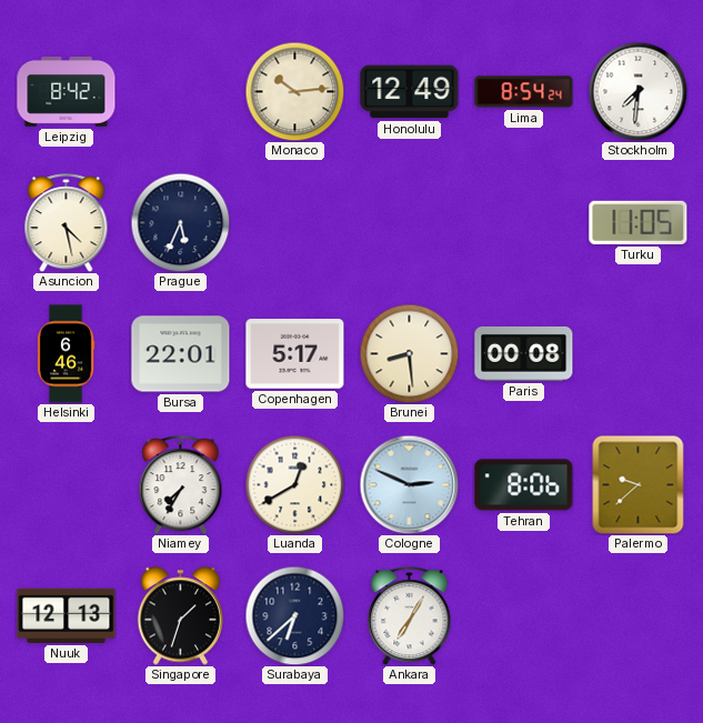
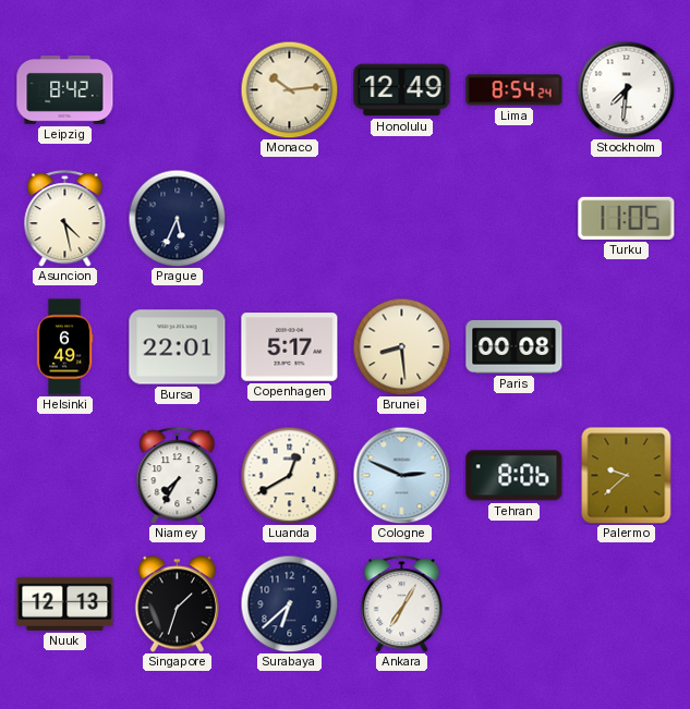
Helsinki: 6:46 -> 6:49
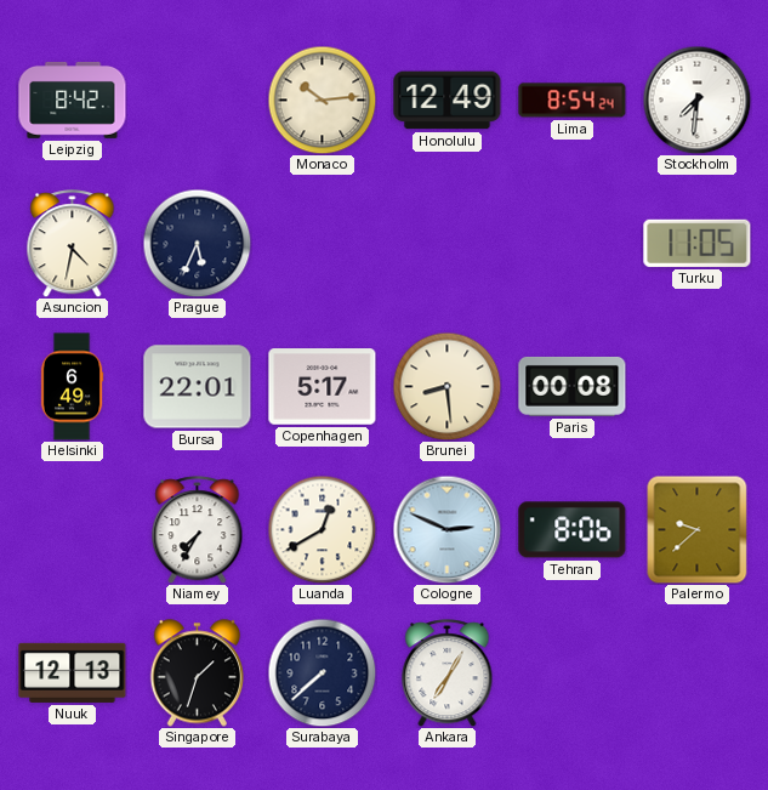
Asuncion: 4:28 -> 4:32
Surabaya: 6:38 -> 7:38
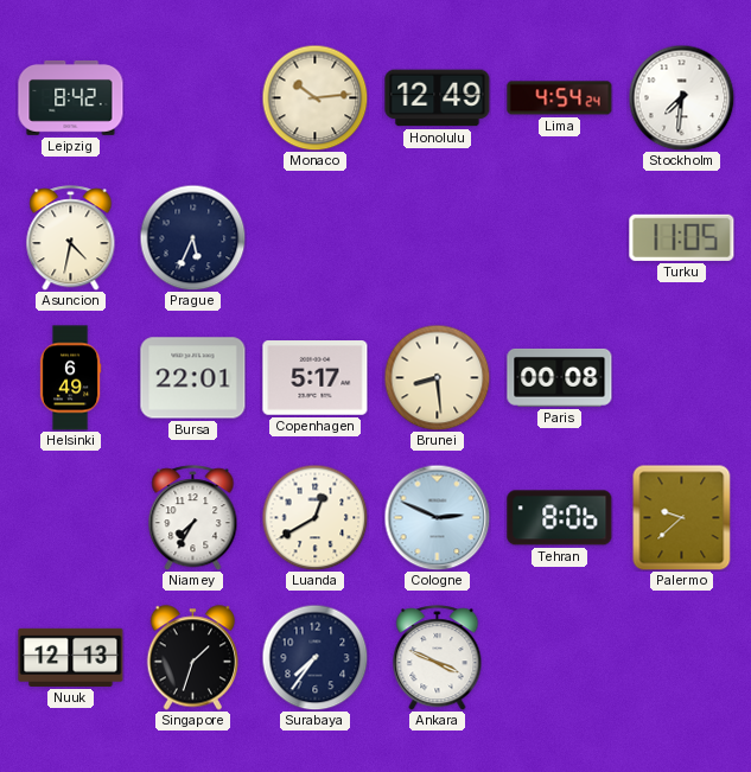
Lima: 8:54 -> 4:54
Surabaya: 7:38 -> 7:36
Ankara: 7:05 -> 3:49
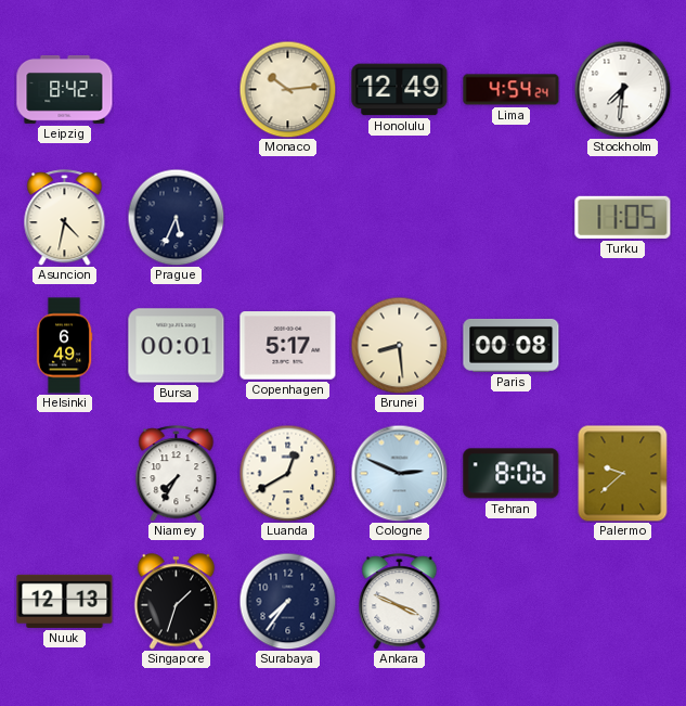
Bursa: 22:01 -> 00:01
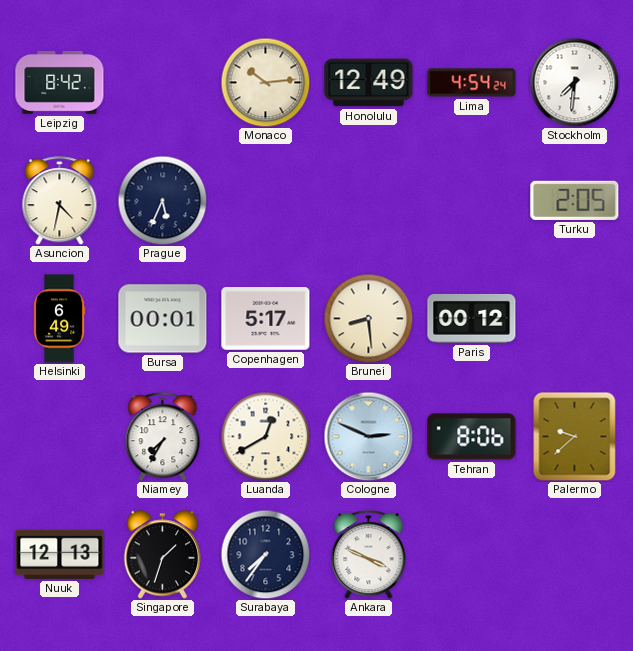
Turku: 11:05 -> 2:05
Paris: 00:08 -> 00:12
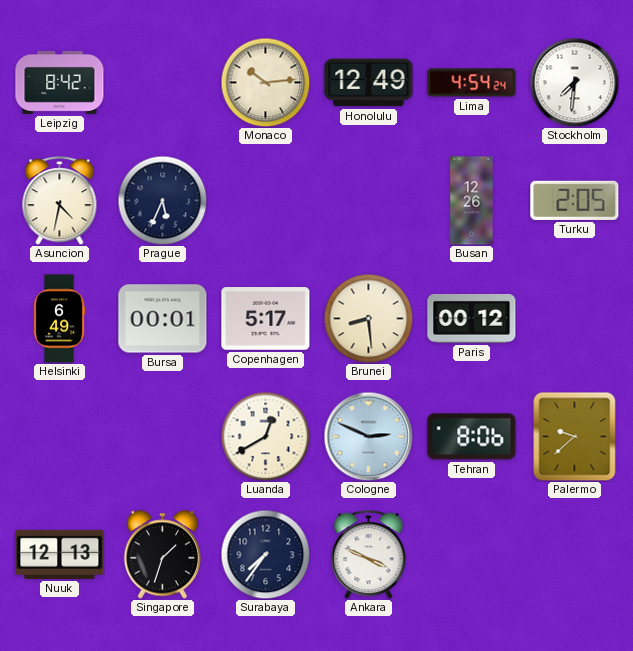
Busan: none -> 12:26
Niamey: 7:35 -> none
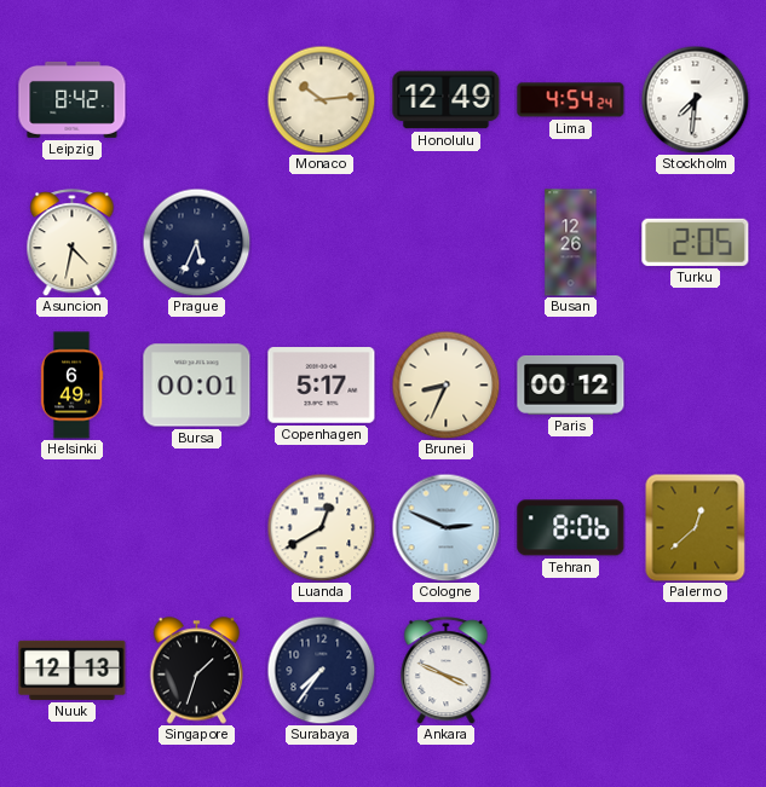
Brunei: 8:29 -> 8:34
Palermo: 9:38 -> 12:38
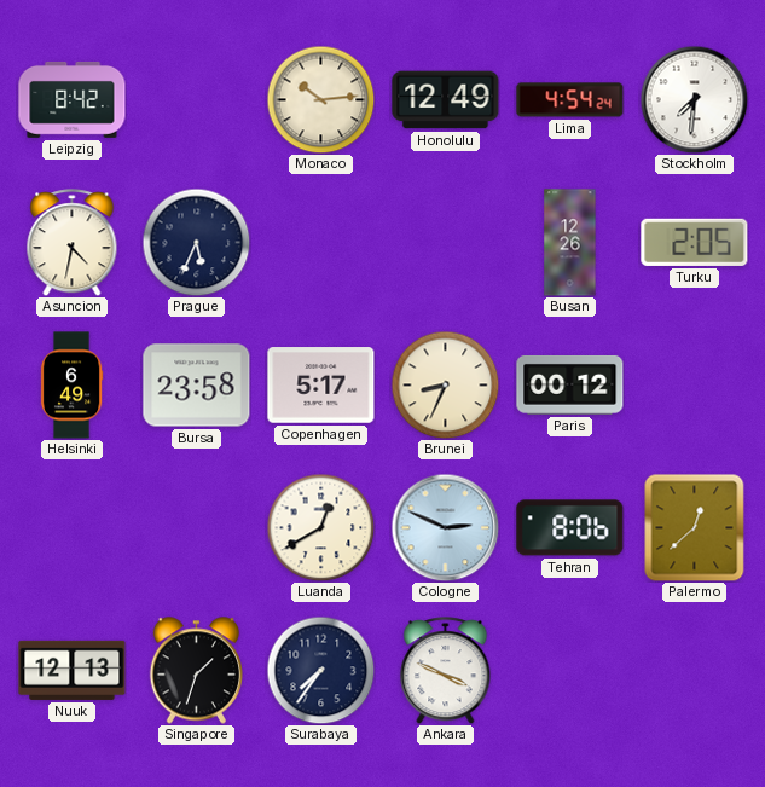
Bursa: 00:01 -> 23:58
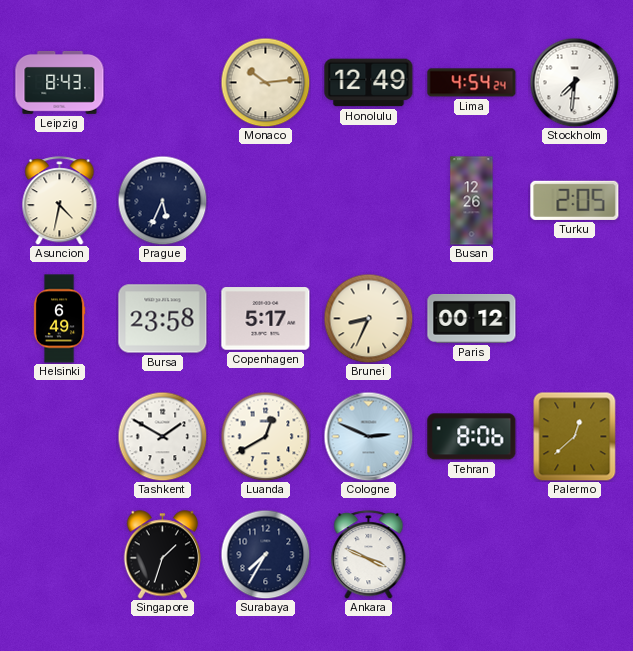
Leipzig: 8:42 -> 8:43
Tashkent: none -> 1:50
Nuuk: 12:13 -> none
Surabaya: 7:36 -> 7:35
